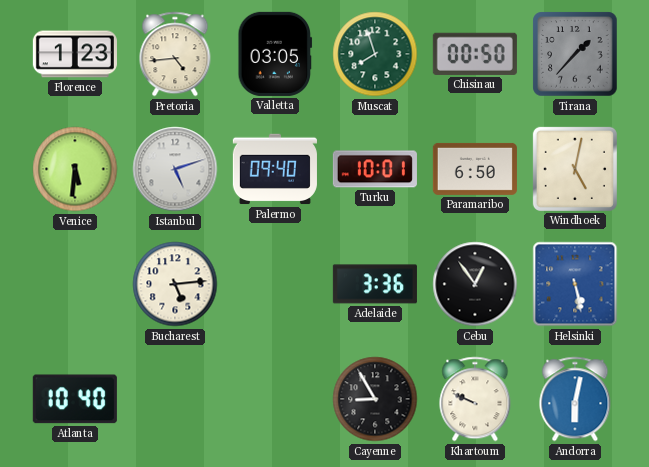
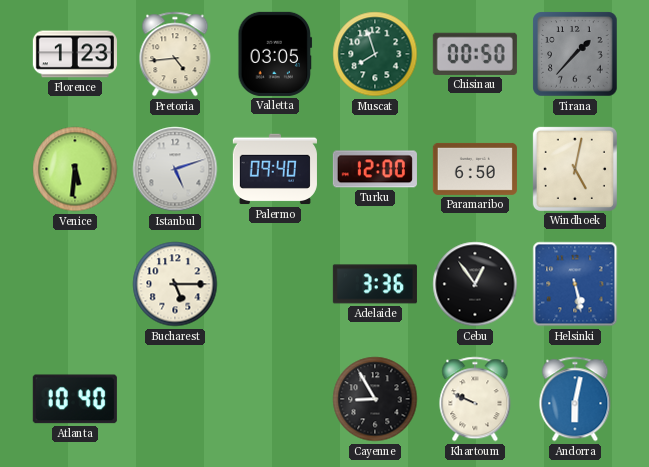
Turku: 10:01 -> 12:00
Bucharest: 5:14 -> 5:15
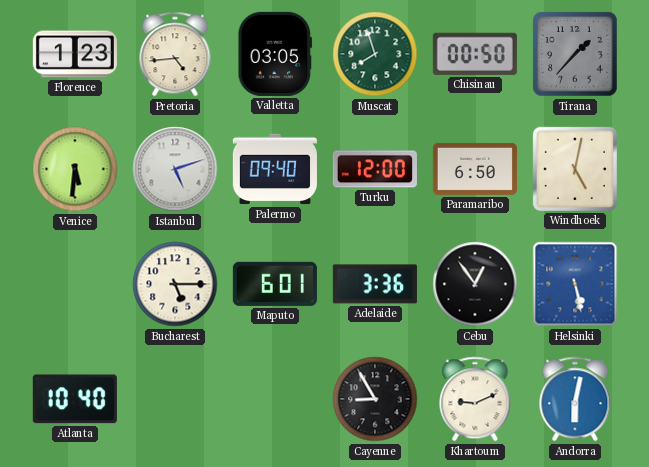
Maputo: none -> 6:01
Khartoum: 9:49 -> 9:11
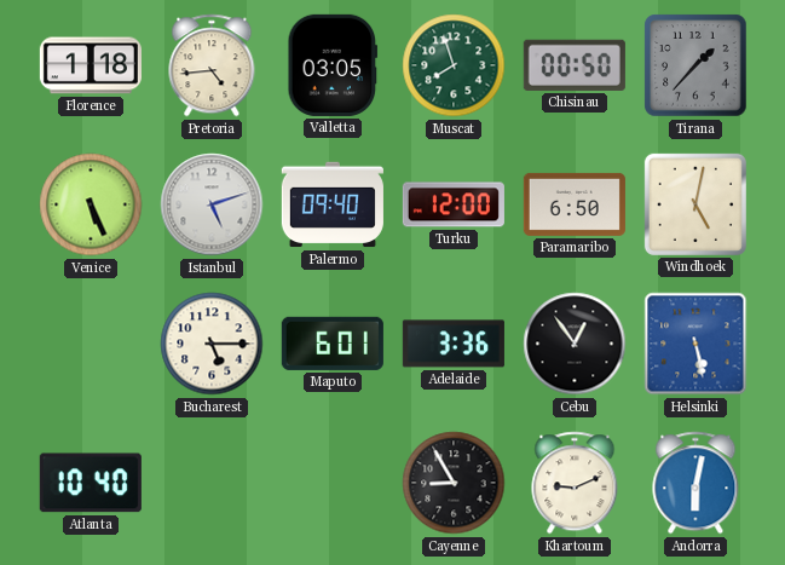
Florence: 1:23 -> 1:18
Venice: 5:31 -> 5:26
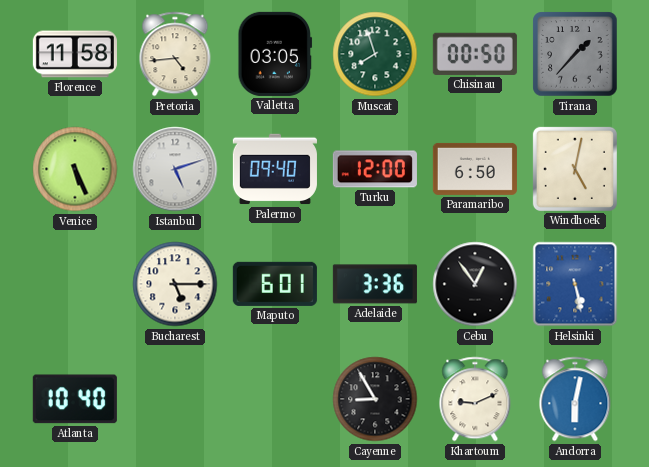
Florence: 1:18 -> 11:58
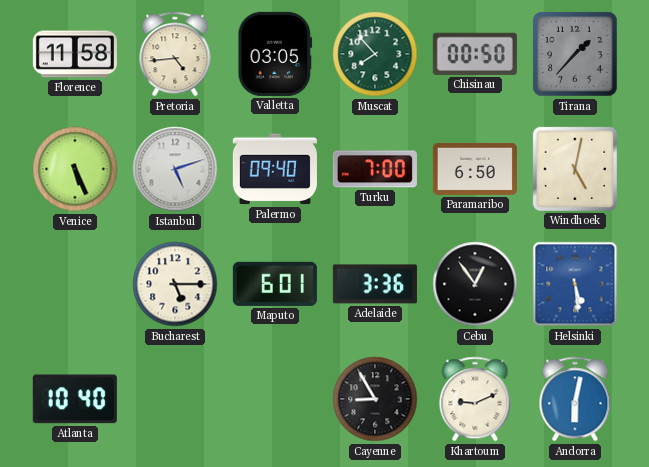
Muscat: 7:57 -> 7:53
Turku: 12:00 -> 7:00
Helsinki: 5:28 -> 5:29
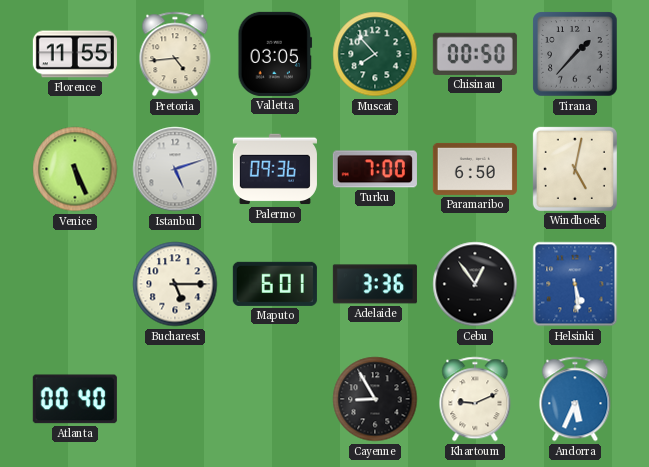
Florence: 11:58 -> 11:55
Palermo: 09:40 -> 09:36
Atlanta: 10:40 -> 00:40
Andorra: 6:02 -> 5:34
